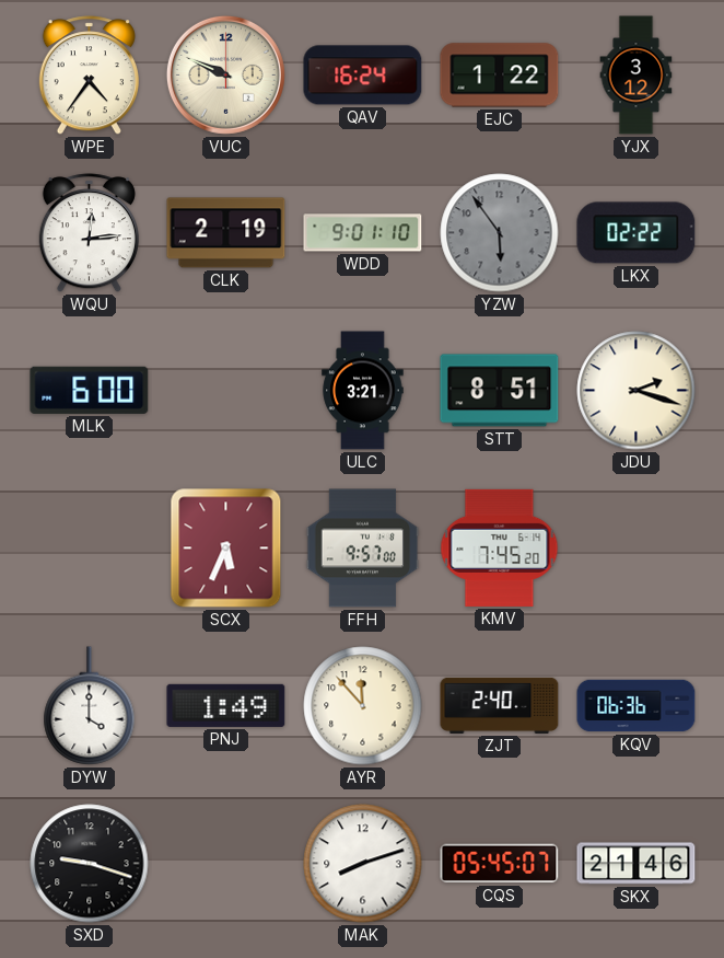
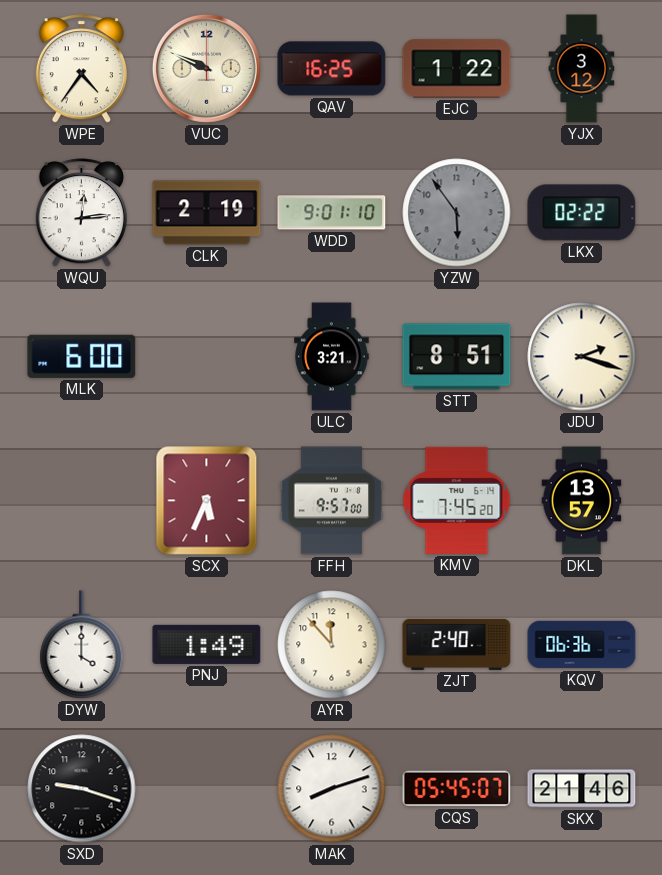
QAV: 16:24 -> 16:25
DKL: none -> 13:57
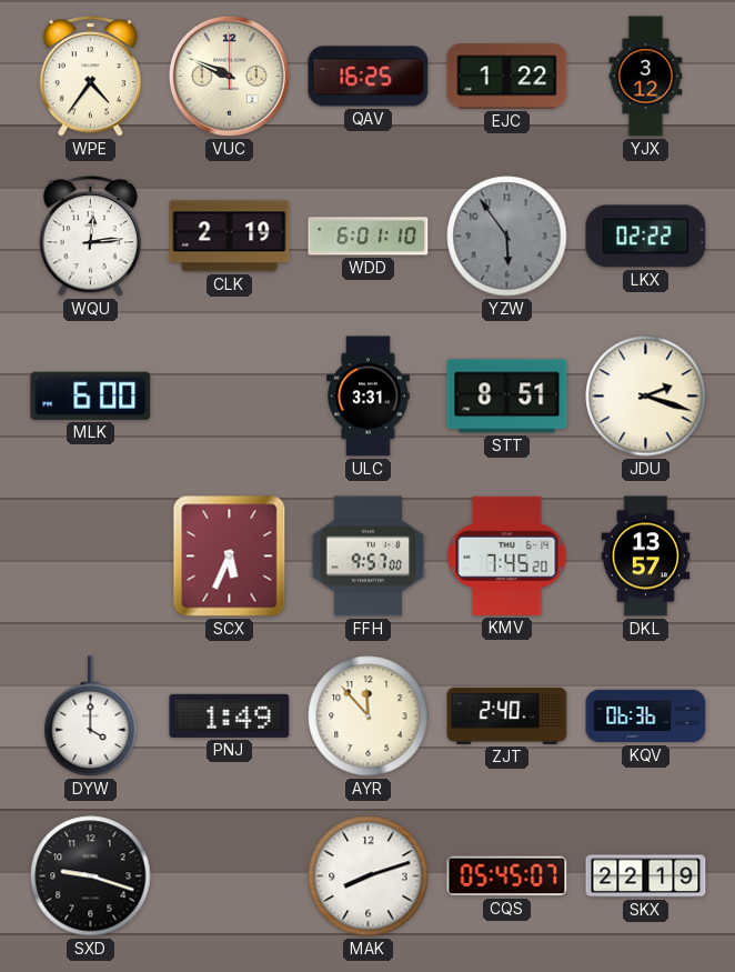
WDD: 9:01 -> 6:01
ULC: 3:21 -> 3:31
SKX: 21:46 -> 22:19
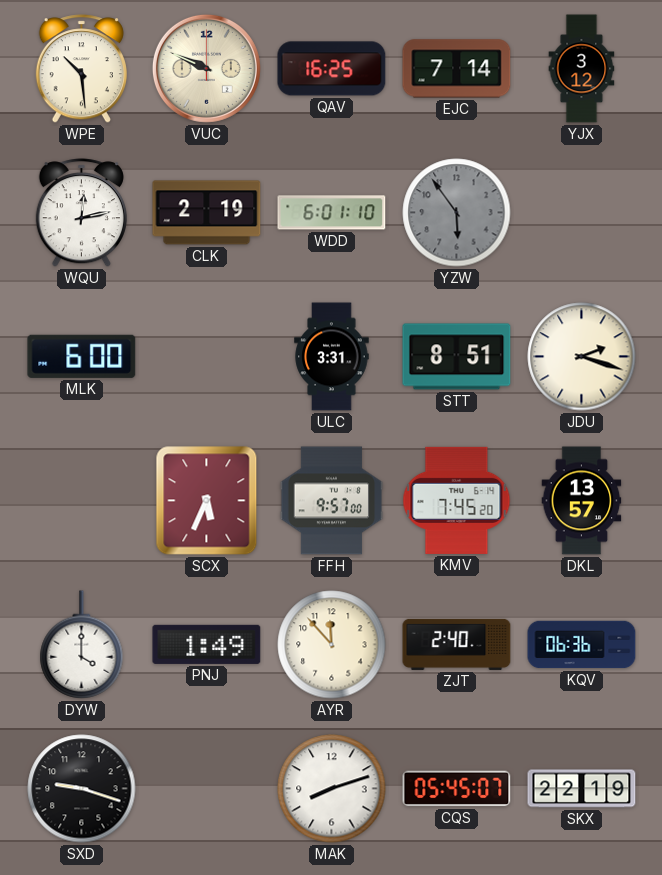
WPE: 4:36 -> 10:29
EJC: 1:22 -> 7:14
WQU: 12:14 -> 12:13
LKX: 02:22 -> none
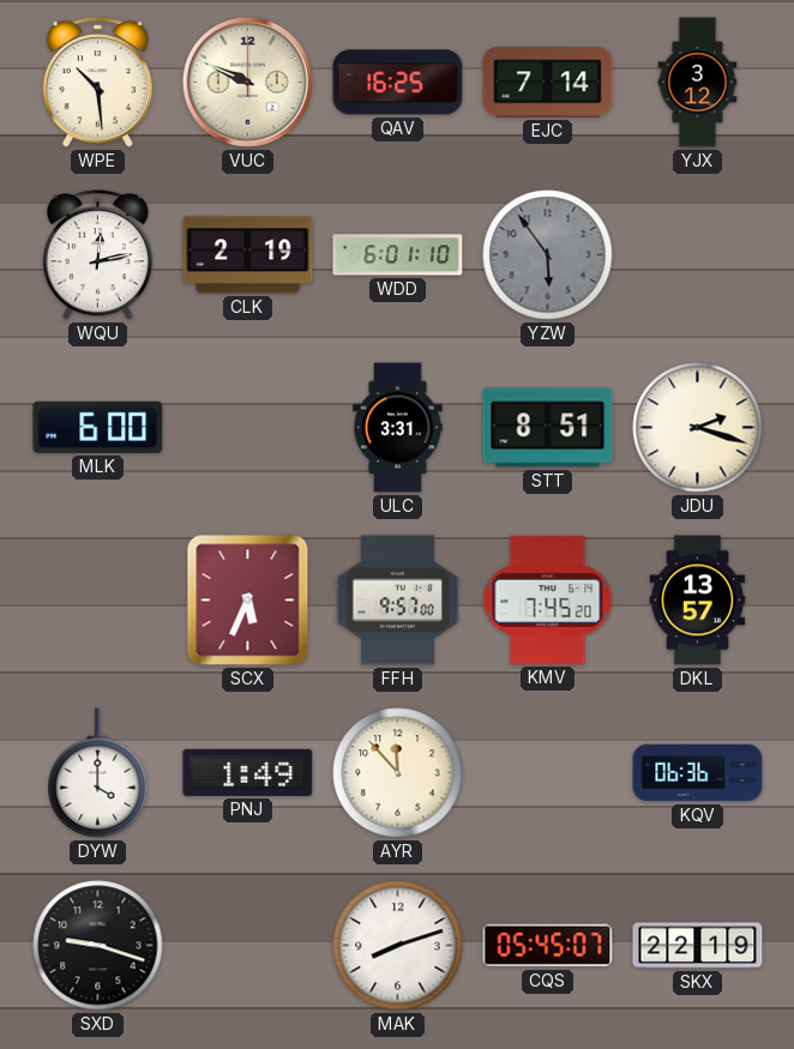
ZJT: 2:40 -> none
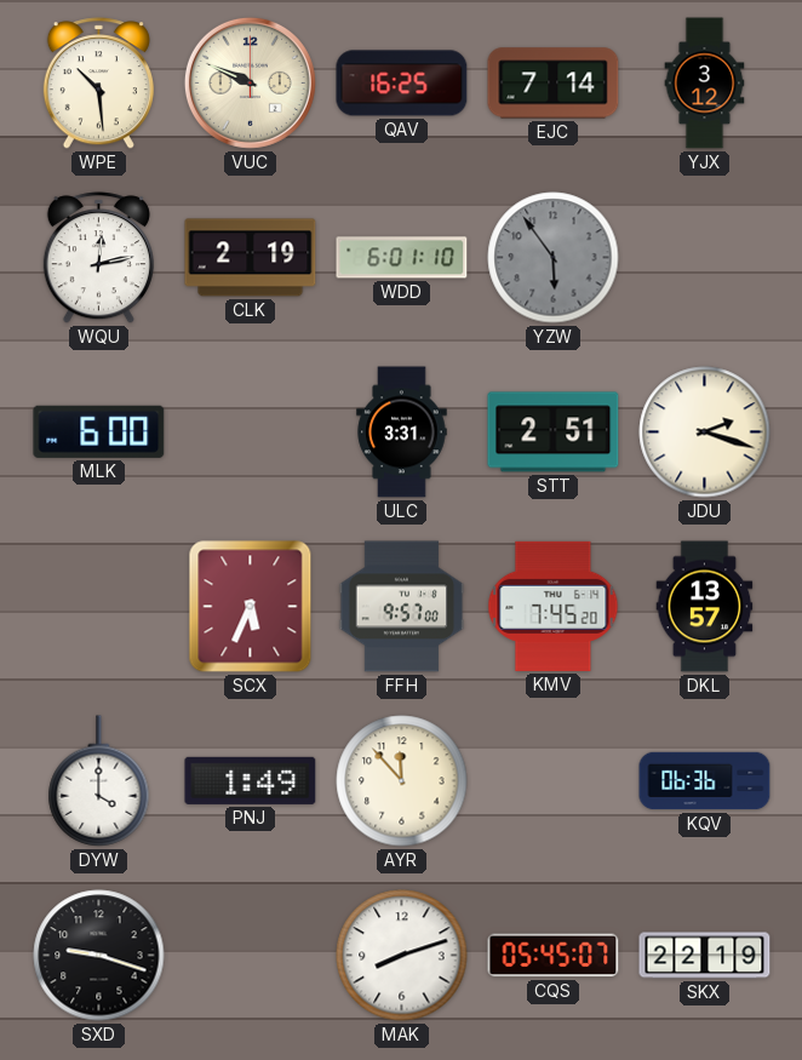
STT: 8:51 -> 2:51
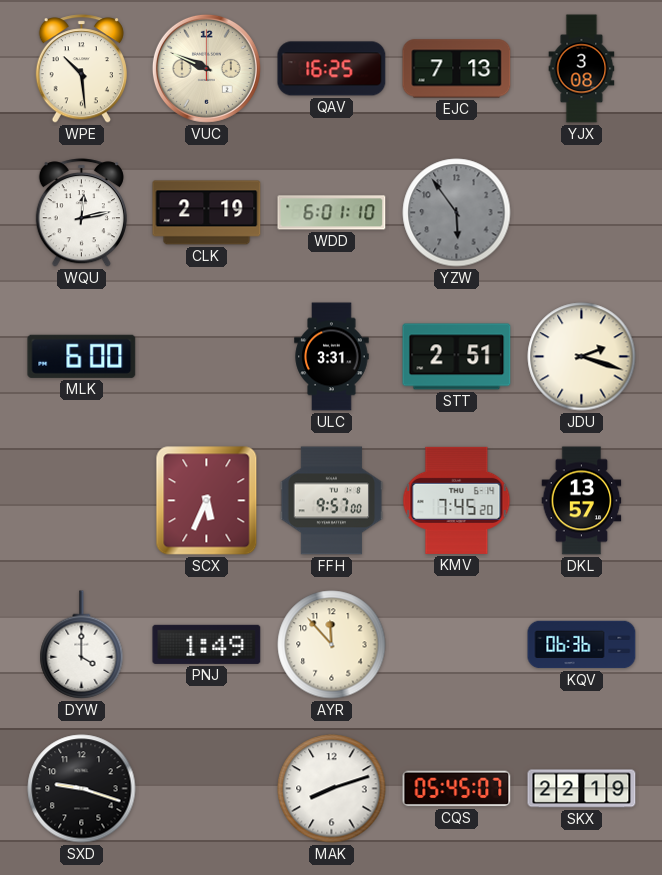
EJC: 7:14 -> 7:13
YJX: 3:12 -> 3:08
